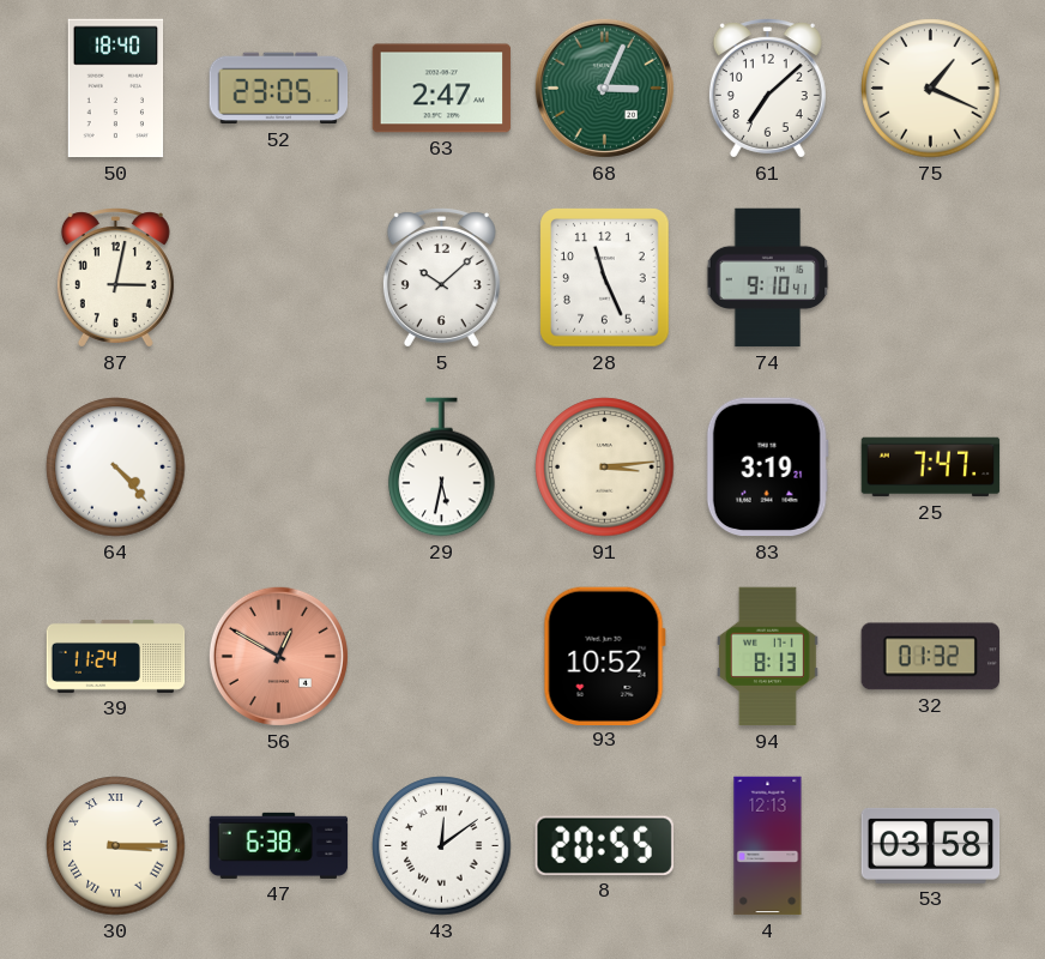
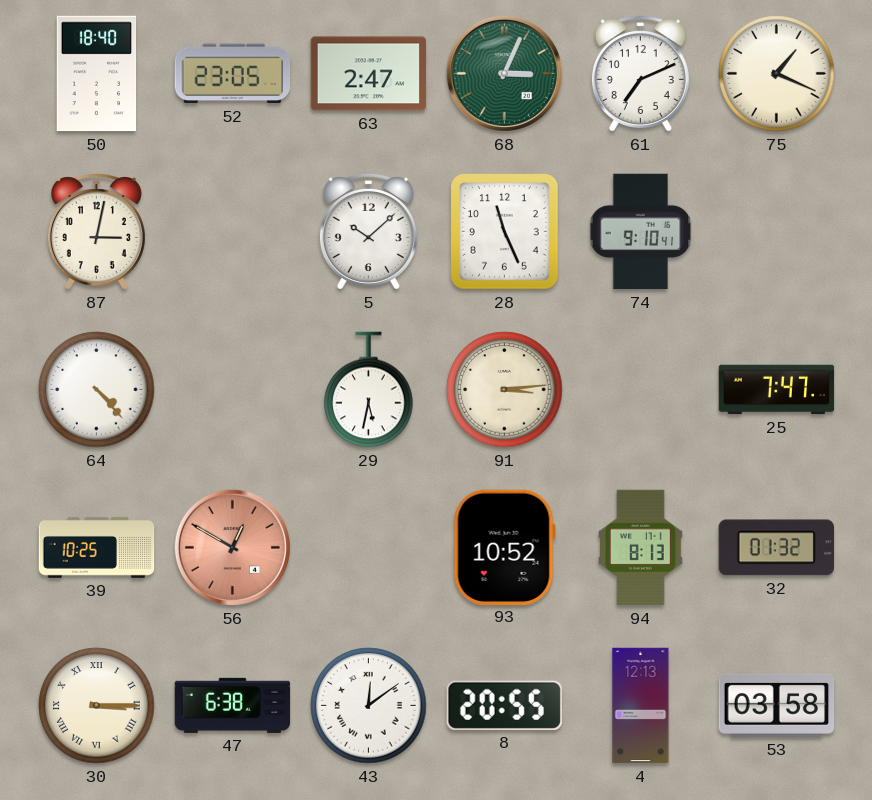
61: 7:08 -> 7:11
83: 3:19 -> none
39: 11:24 -> 10:25
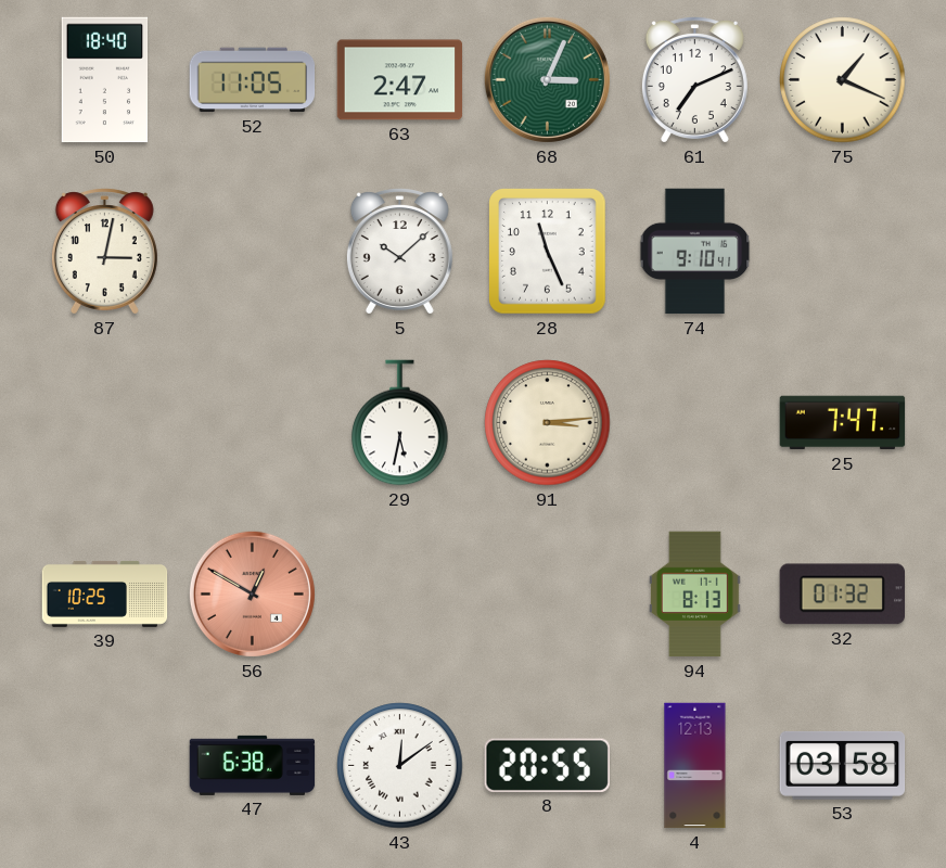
52: 23:05 -> 11:05
64: 4:23 -> none
93: 10:52 -> none
30: 3:15 -> none
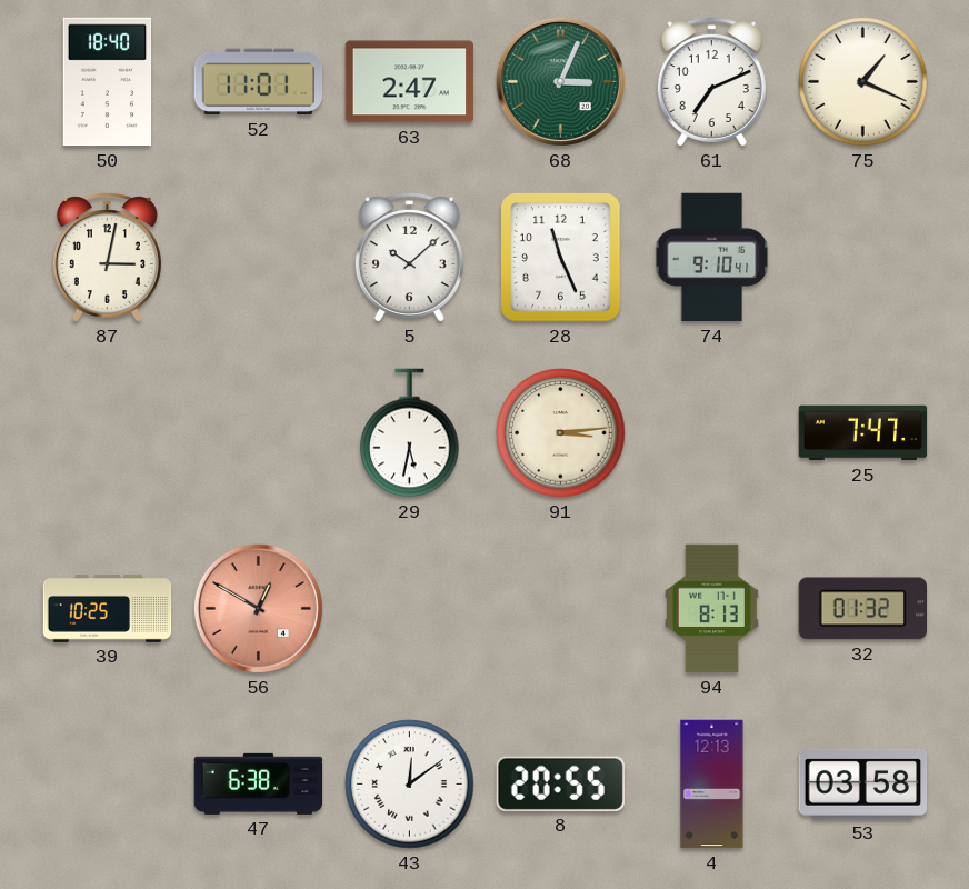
52: 11:05 -> 11:01
